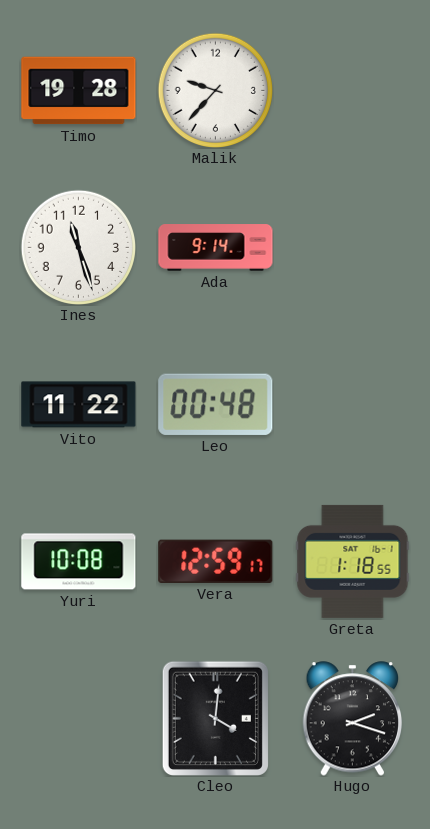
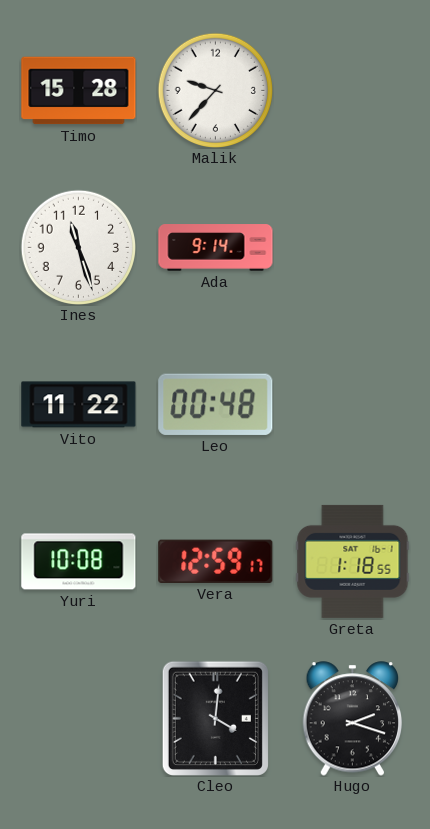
Timo: 19:28 -> 15:28
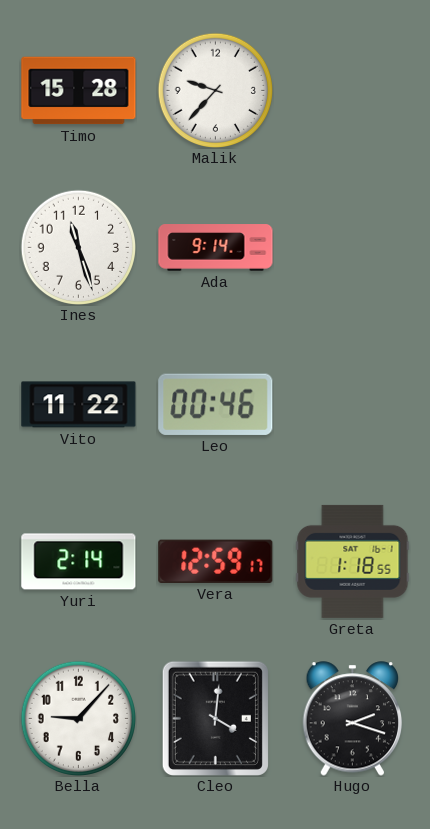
Leo: 00:48 -> 00:46
Yuri: 10:08 -> 2:14
Bella: none -> 9:07
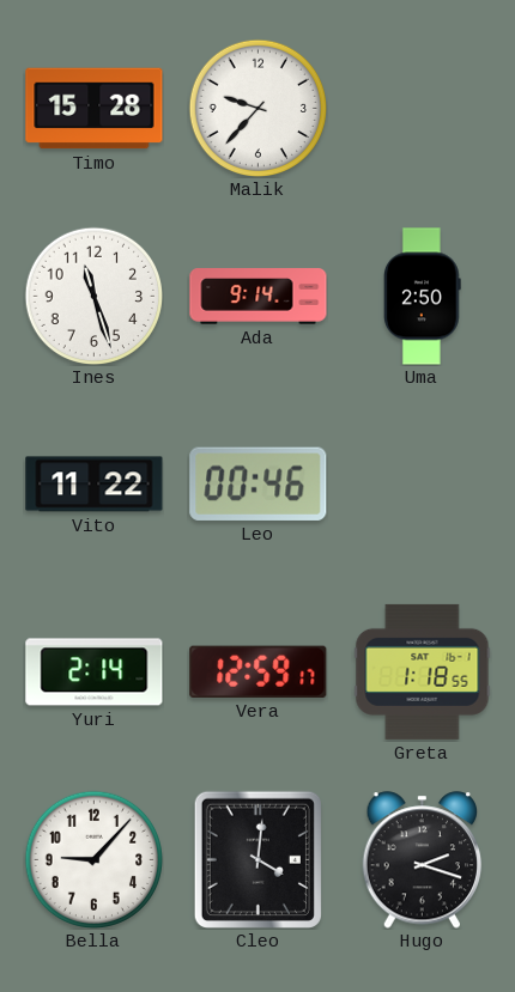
Uma: none -> 2:50
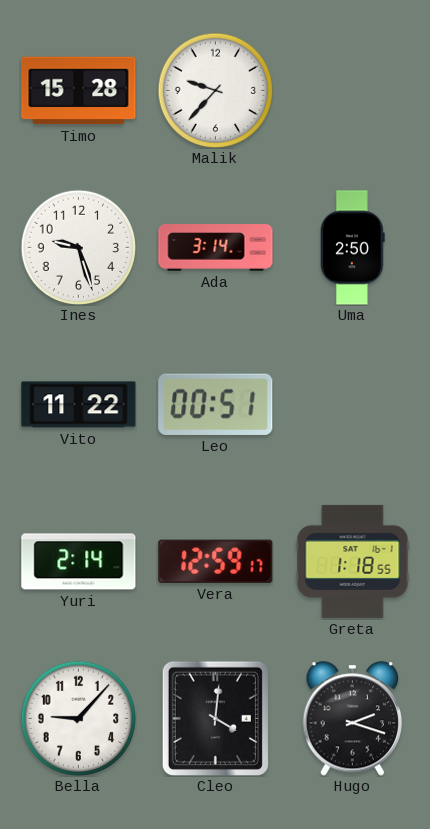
Ines: 11:27 -> 9:27
Ada: 9:14 -> 3:14
Leo: 00:46 -> 00:51
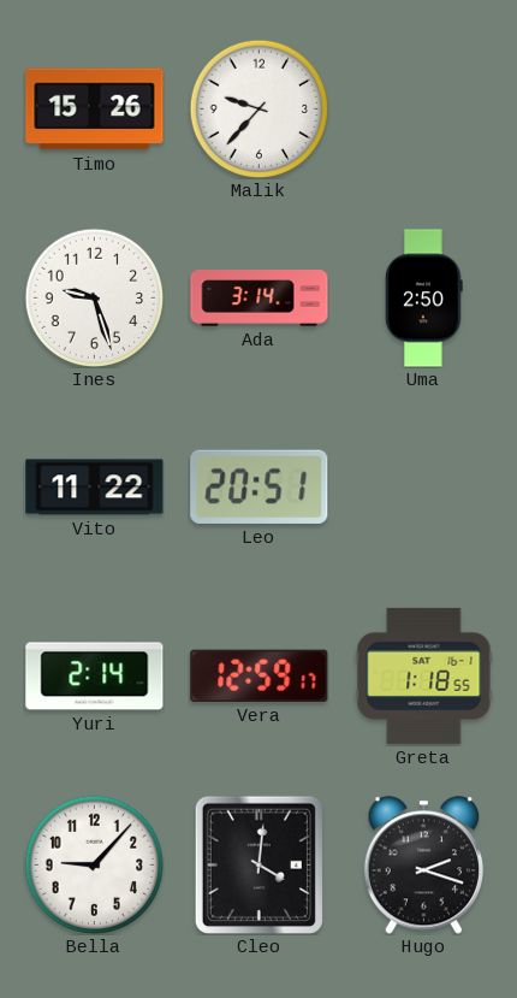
Timo: 15:28 -> 15:26
Leo: 00:51 -> 20:51
